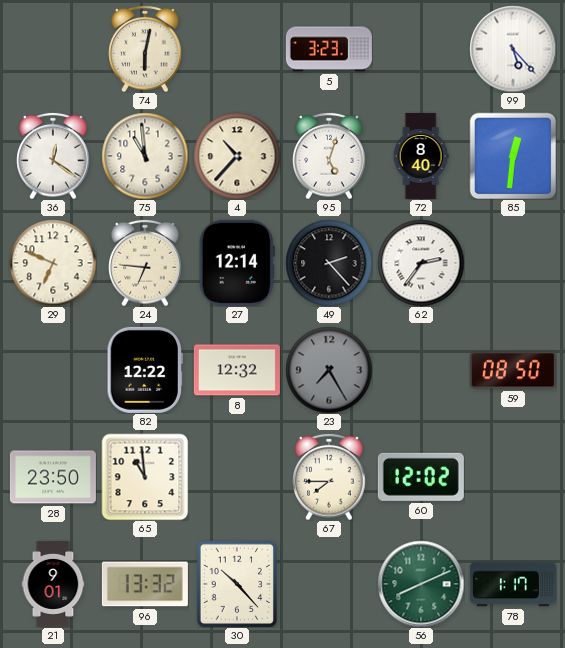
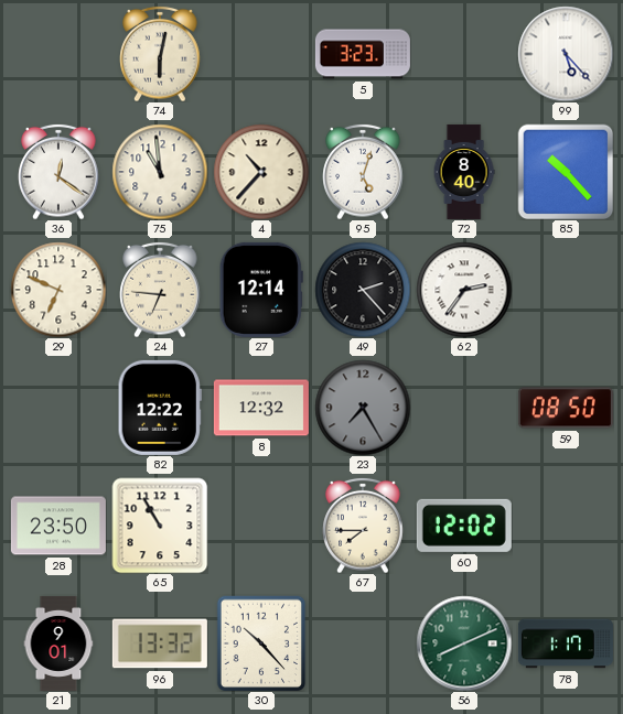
85: 12:31 -> 10:23
65: 10:59 -> 10:55
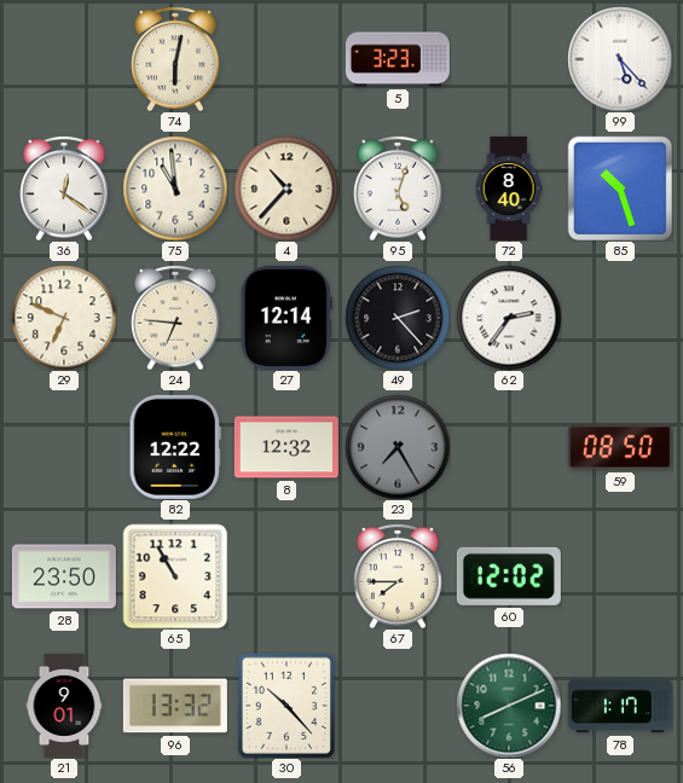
85: 10:23 -> 10:27
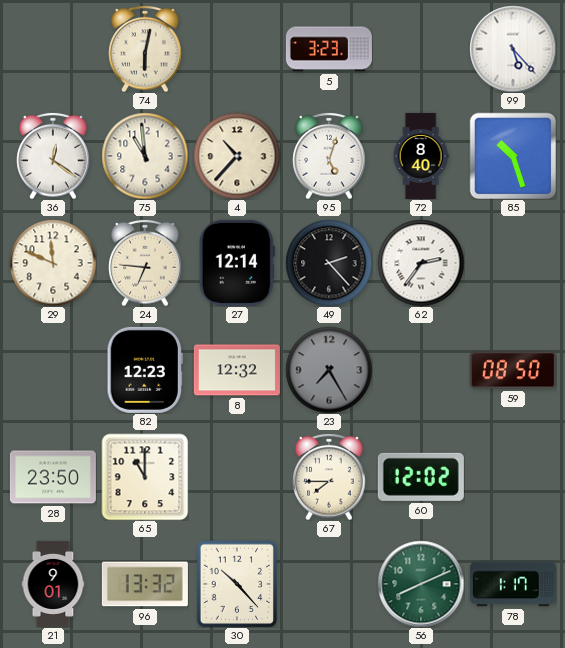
29: 6:49 -> 11:49
82: 12:22 -> 12:23
65: 10:55 -> 11:00
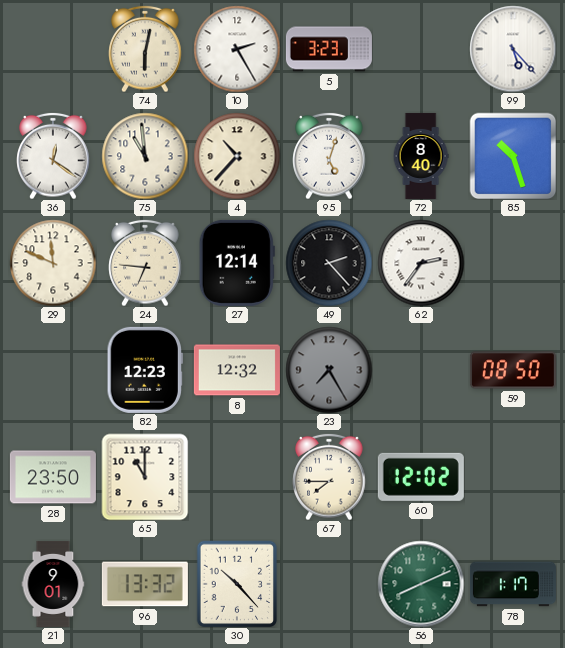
10: none -> 2:25
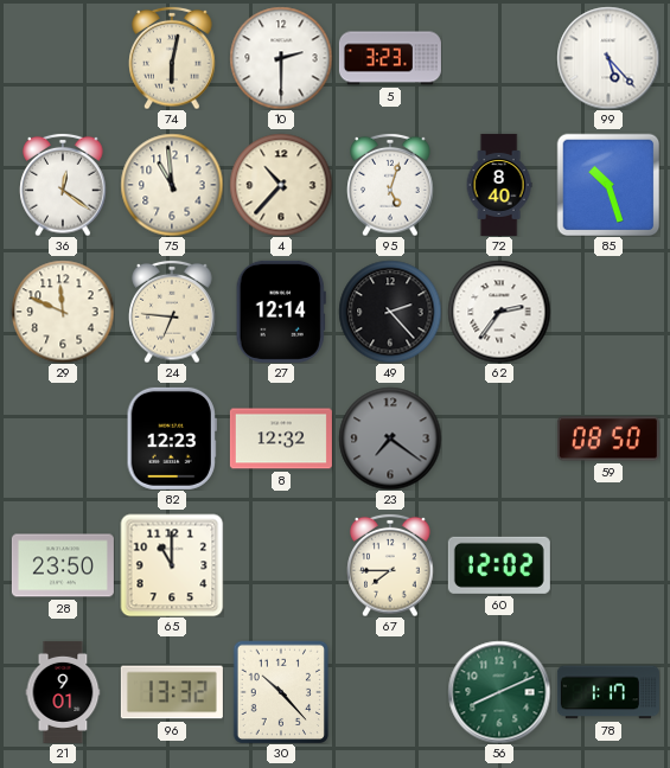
10: 2:25 -> 2:30
23: 7:25 -> 7:21
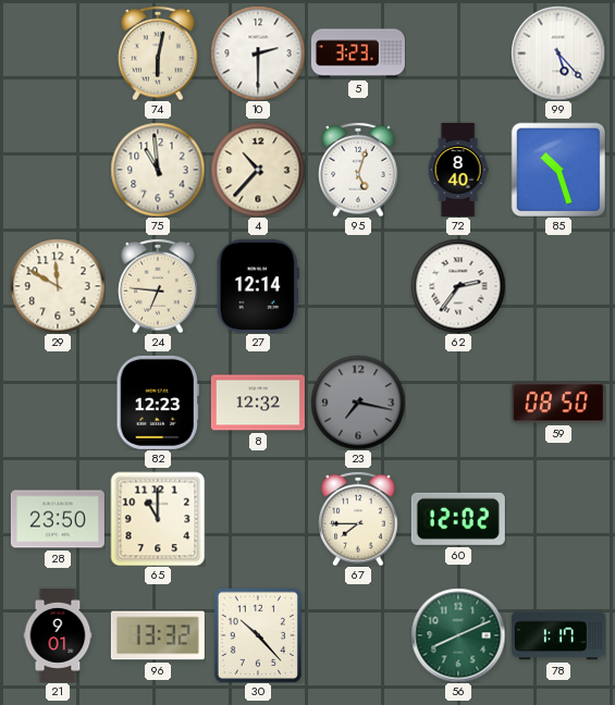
36: 12:21 -> none
29: 11:49 -> 11:50
49: 2:23 -> none
23: 7:21 -> 7:17
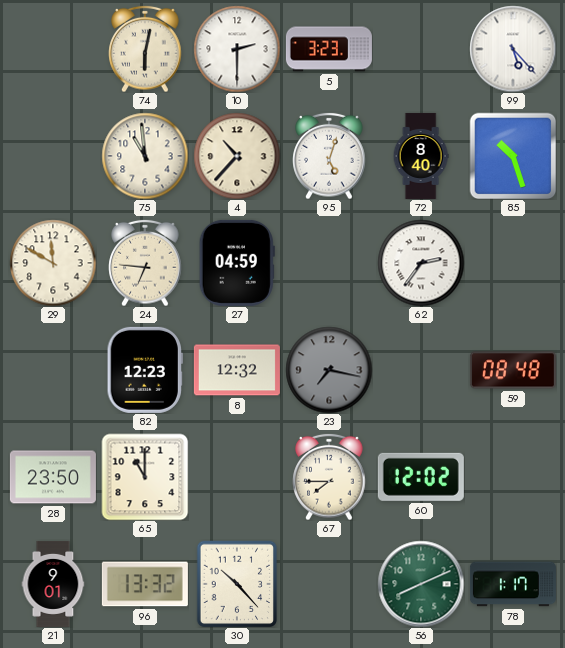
27: 12:14 -> 04:59
59: 08:50 -> 08:48
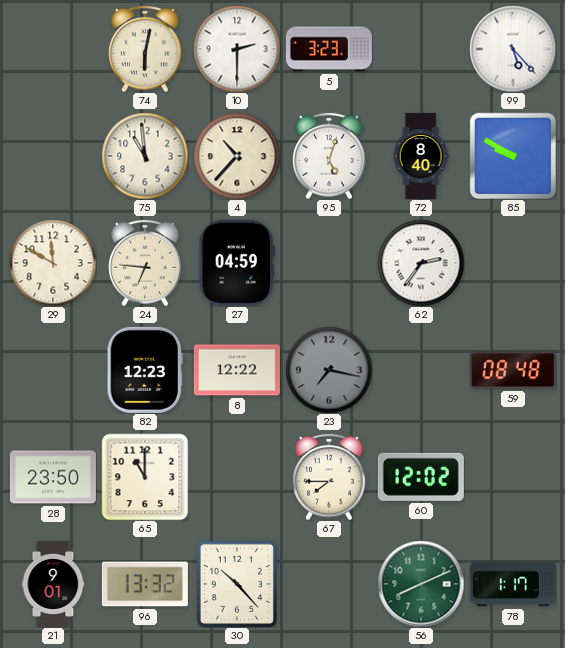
85: 10:27 -> 9:50
8: 12:32 -> 12:22
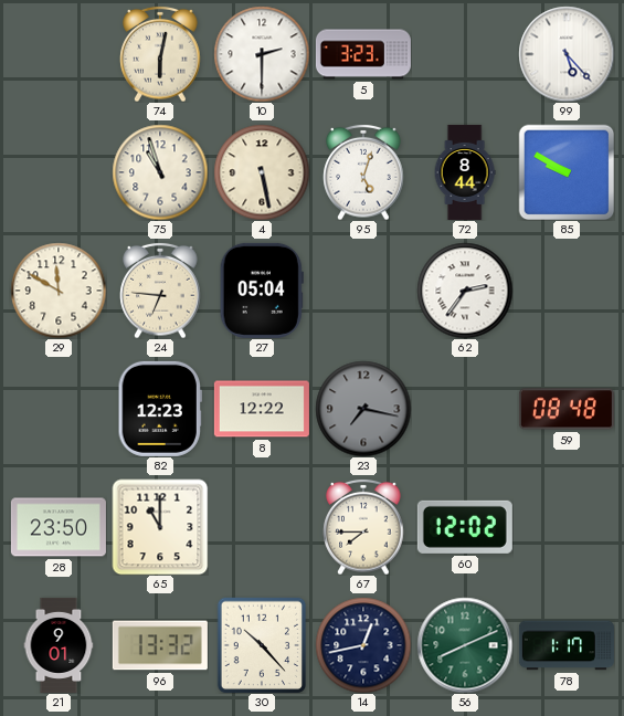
75: 10:59 -> 10:57
4: 10:37 -> 5:28
72: 8:40 -> 8:44
27: 04:59 -> 05:04
14: none -> 12:43
